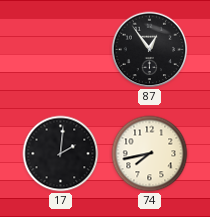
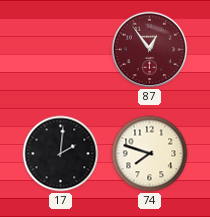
87 dial: black -> burgundy
74: 7:43 -> 7:48
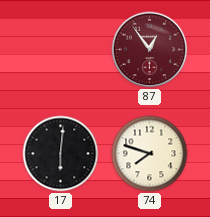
17: 2:01 -> 6:01
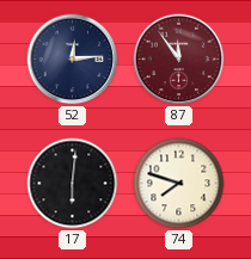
52: none -> 12:14
87: 12:54 -> 11:54
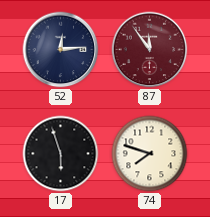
17: 6:01 -> 5:57
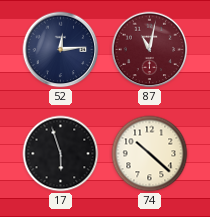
87: 11:54 -> 11:02
74: 7:48 -> 10:22
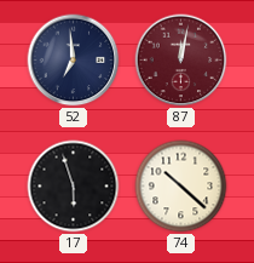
52: 12:14 -> 6:59
87: 11:02 -> 12:02
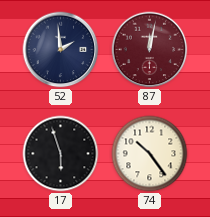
52: 6:59 -> 1:59
74: 10:22 -> 10:24
